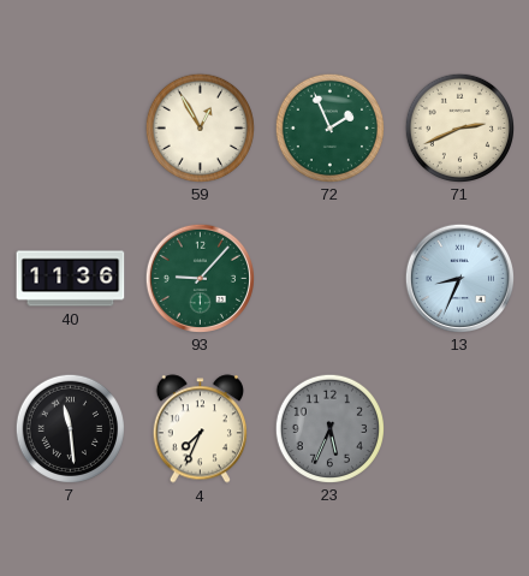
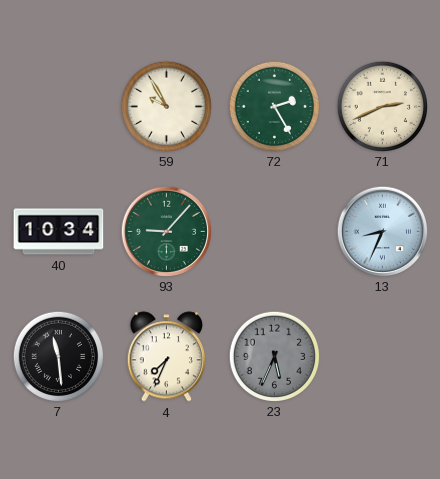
59: 12:55 -> 9:55
72: 1:56 -> 2:25
40: 11:36 -> 10:34
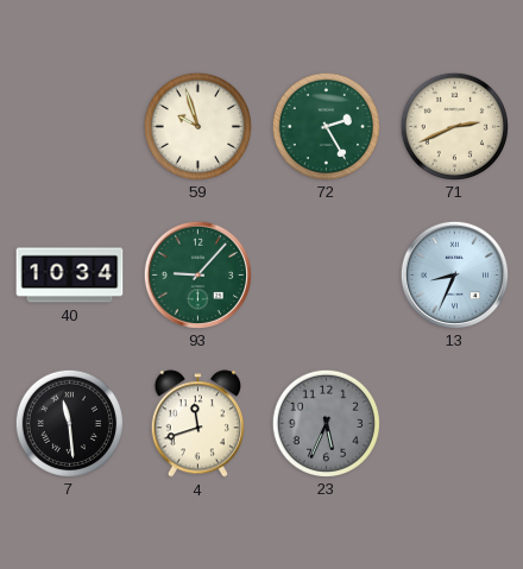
59: 9:55 -> 9:57
4: 7:34 -> 11:42
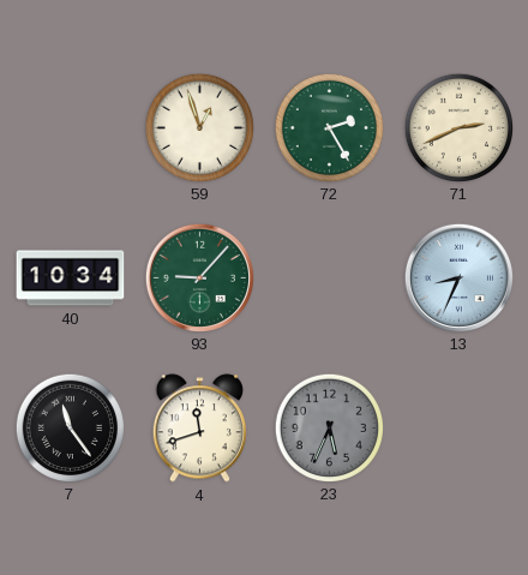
59: 9:57 -> 12:57
7: 11:29 -> 11:24
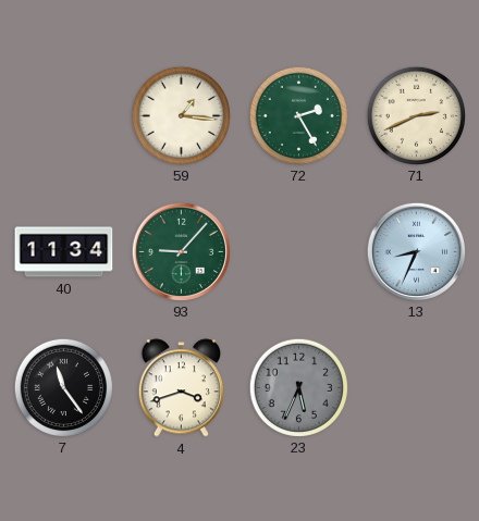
59: 12:57 -> 1:16
40: 10:34 -> 11:34
4: 11:42 -> 3:42
